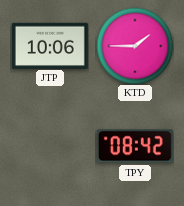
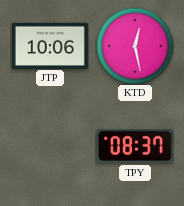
KTD: 1:45 -> 12:28
TPY: 08:42 -> 08:37
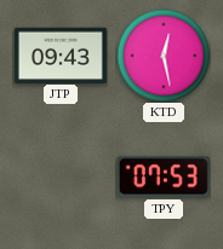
JTP: 10:06 -> 09:43
TPY: 08:37 -> 07:53
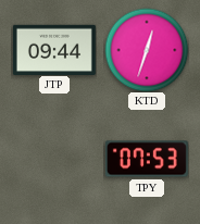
JTP: 09:43 -> 09:44
KTD: 12:28 -> 12:33
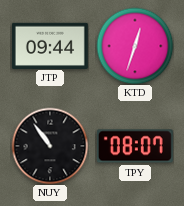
NUY: none -> 10:54
TPY: 07:53 -> 08:07
